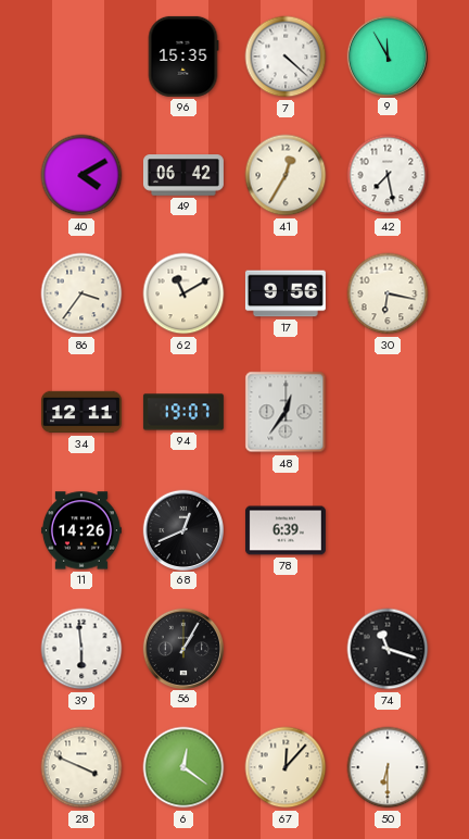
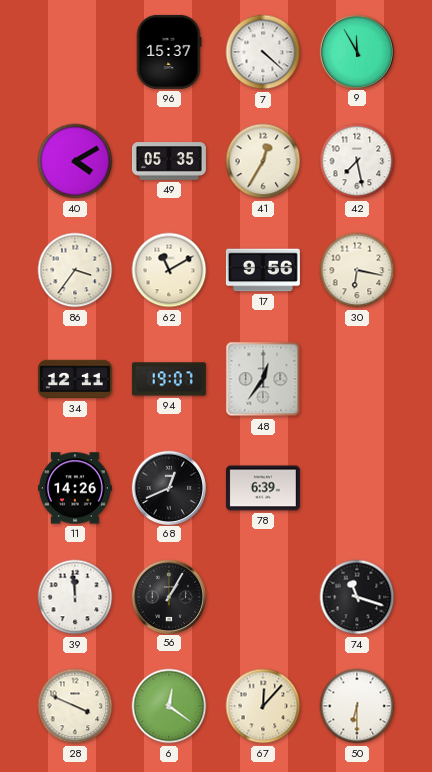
96: 15:35 -> 15:37
49: 06:42 -> 05:35
39: 5:59 -> 11:59
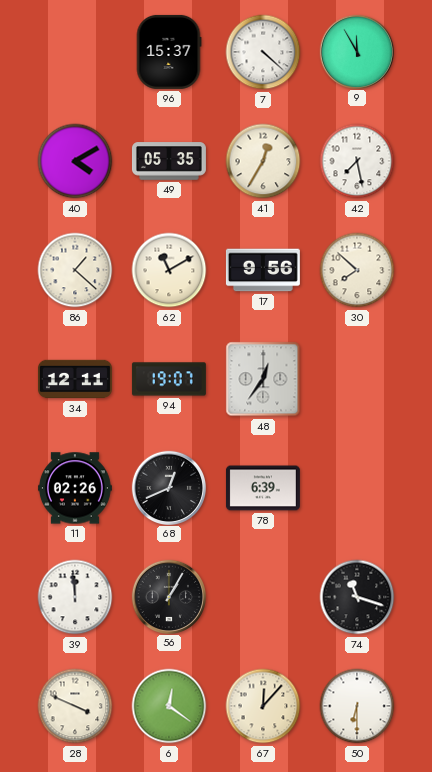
86: 3:36 -> 1:22
30: 6:17 -> 7:52
11: 14:26 -> 02:26
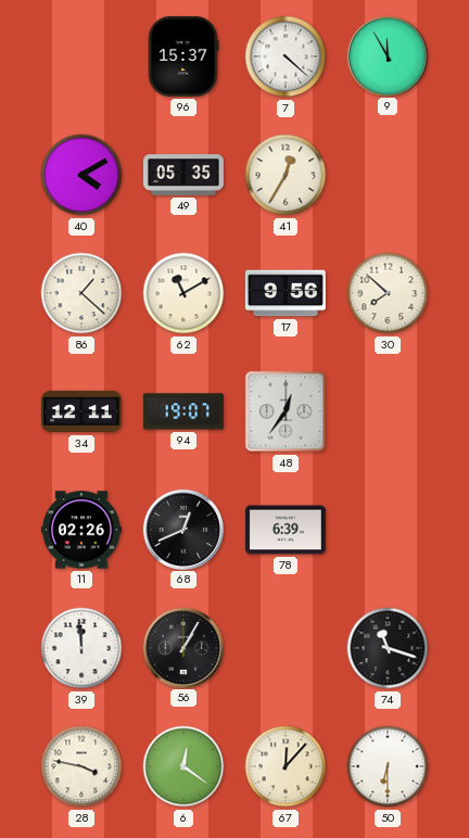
42: 7:28 -> none
28: 3:49 -> 3:47
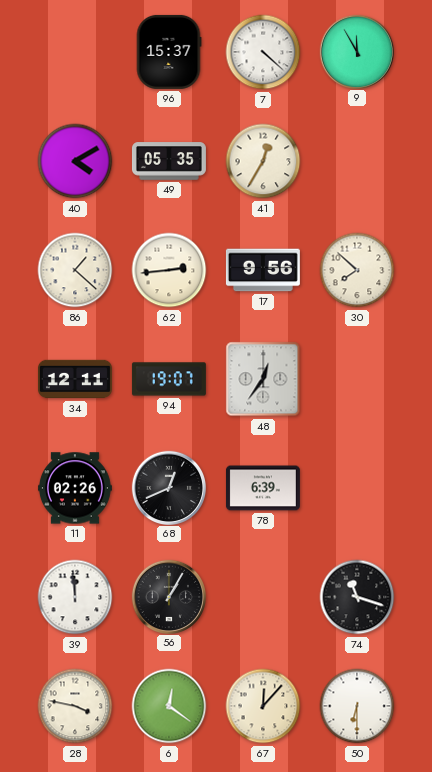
62: 11:10 -> 2:44
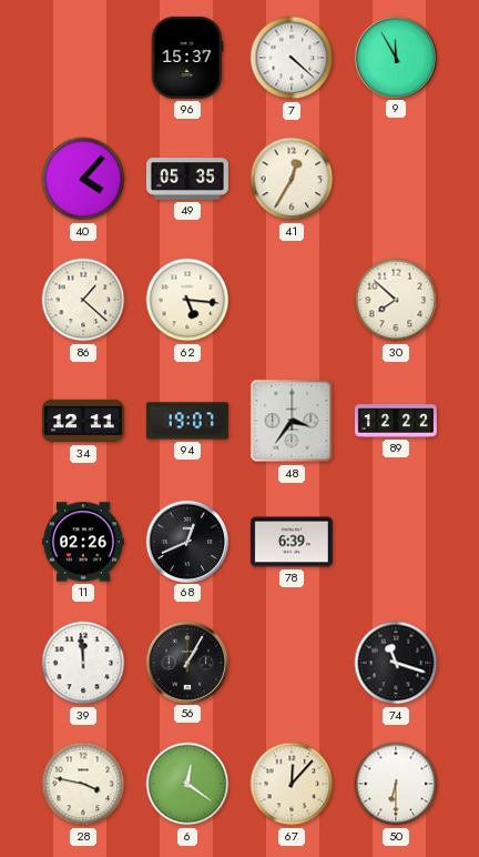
40: 4:10 -> 4:07
62: 2:44 -> 5:16
17: 9:56 -> none
48: 12:36 -> 3:36
89: none -> 12:22
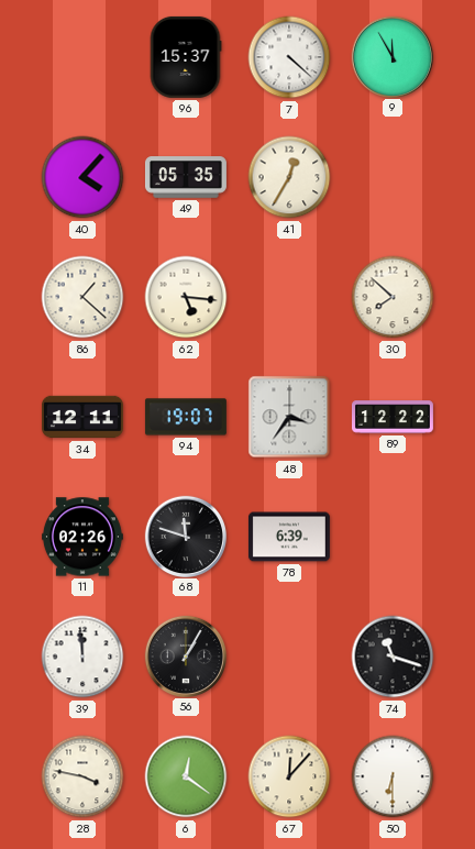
68: 12:41 -> 11:48
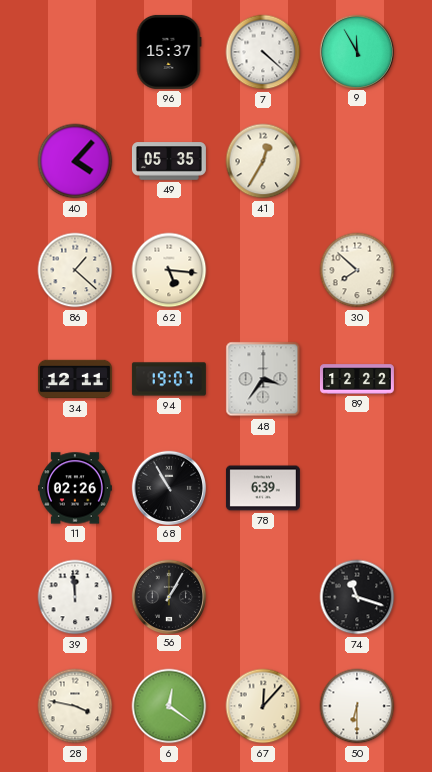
68: 11:48 -> 10:55
